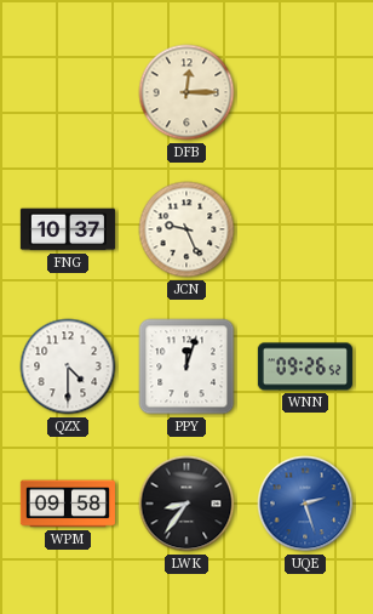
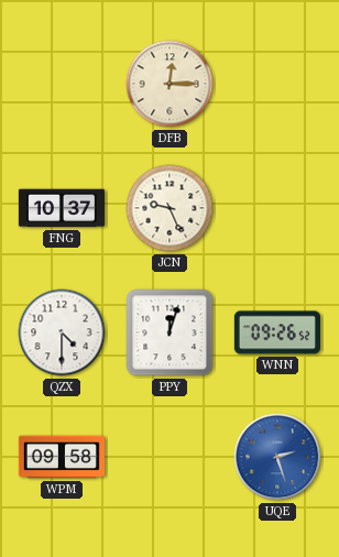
LWK: 8:36 -> none
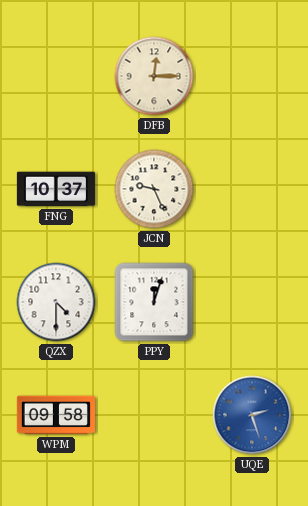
WNN: 09:26 -> none
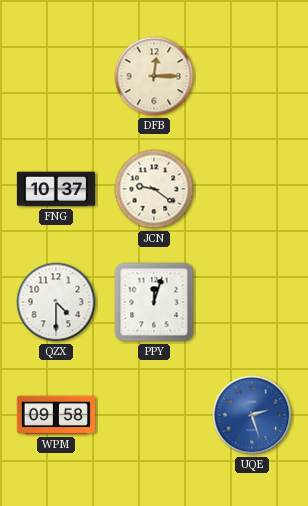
JCN: 9:26 -> 9:21
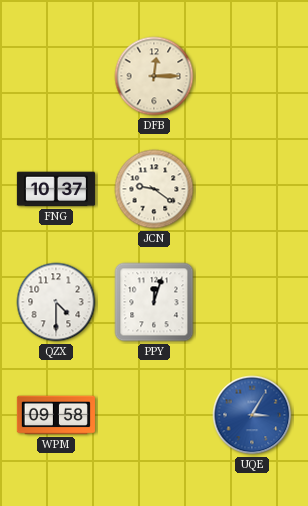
UQE: 2:27 -> 3:05
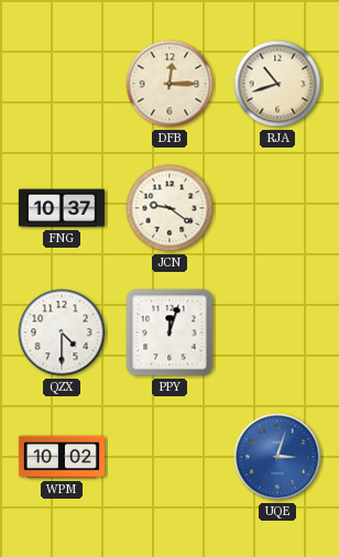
RJA: none -> 10:42
WPM: 09:58 -> 10:02
UQE: 3:05 -> 3:03
